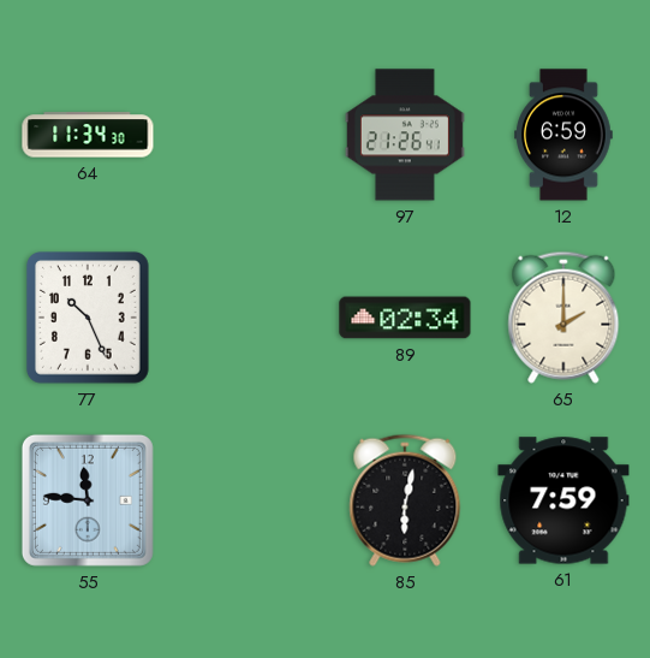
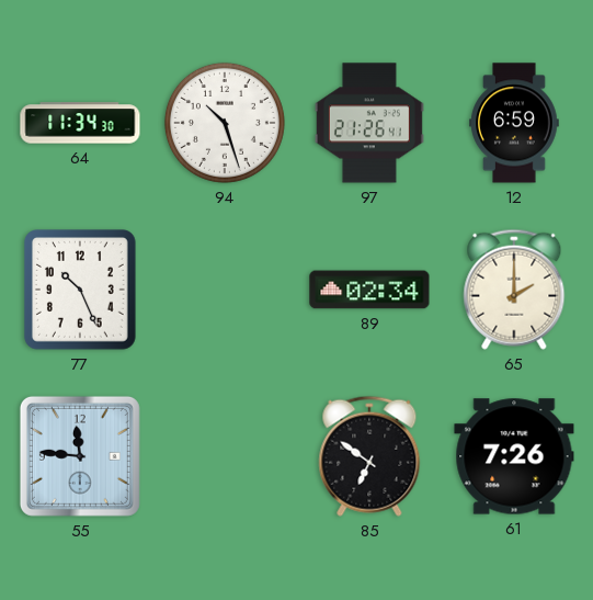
94: none -> 10:27
85: 6:02 -> 6:51
61: 7:59 -> 7:26
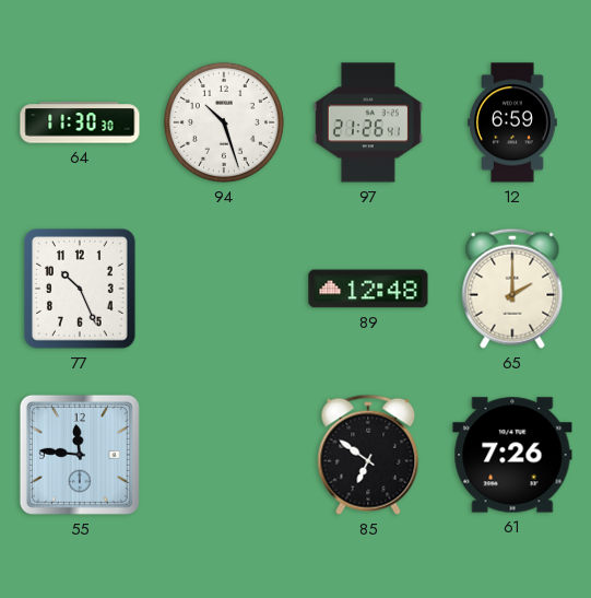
64: 11:34 -> 11:30
89: 02:34 -> 12:48
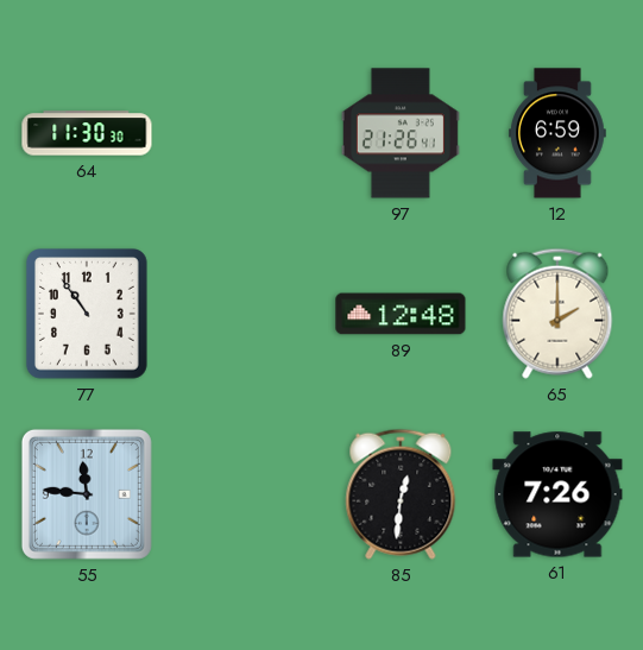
94: 10:27 -> none
77: 10:26 -> 10:54
85: 6:51 -> 12:31
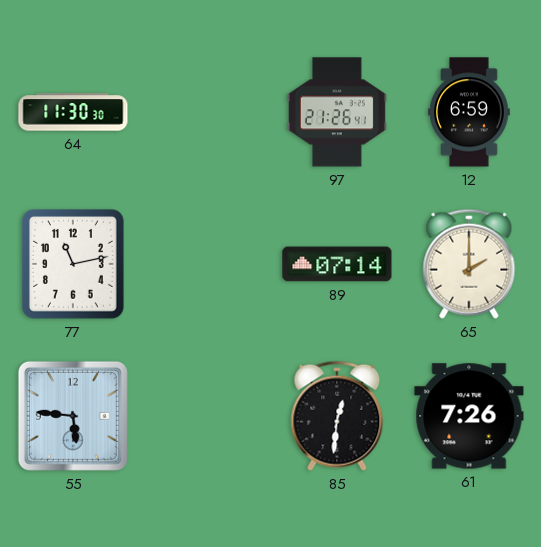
77: 10:54 -> 11:13
89: 12:48 -> 07:14
55: 11:46 -> 5:46
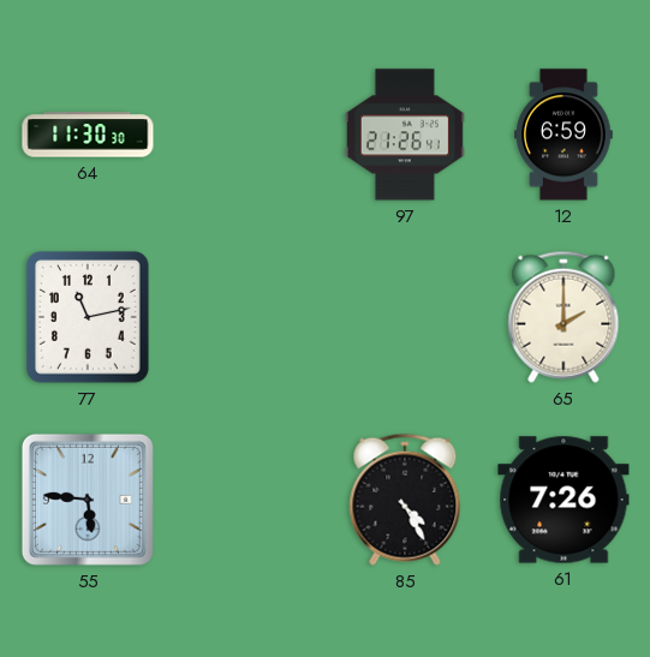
89: 07:14 -> none
85: 12:31 -> 4:25
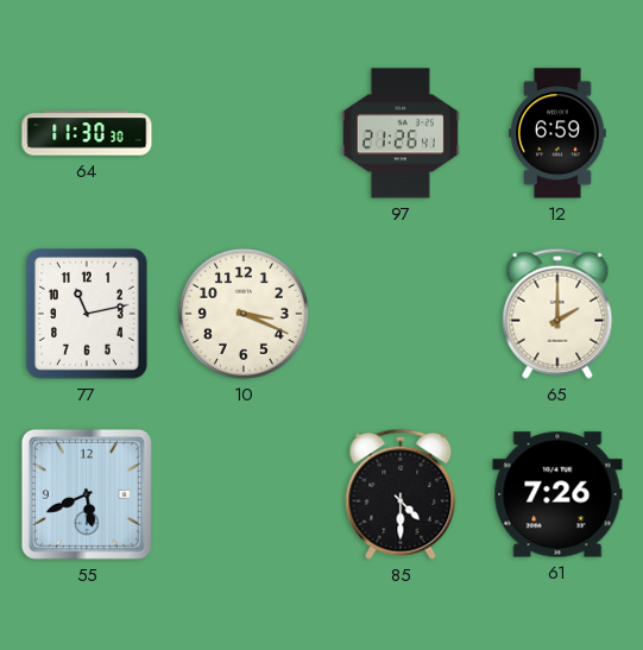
10: none -> 3:19
55: 5:46 -> 5:41
85: 4:25 -> 4:30
